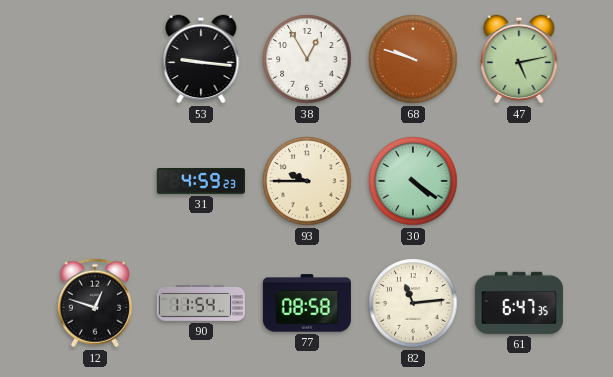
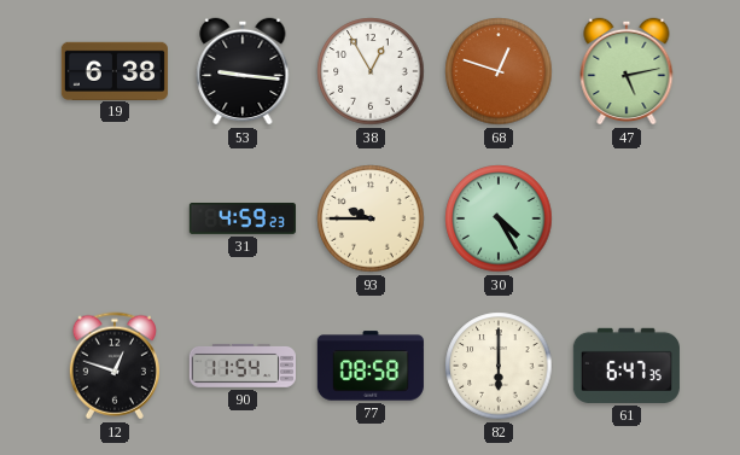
19: none -> 6:38
68: 9:48 -> 12:48
30: 4:21 -> 4:25
82: 11:14 -> 6:00
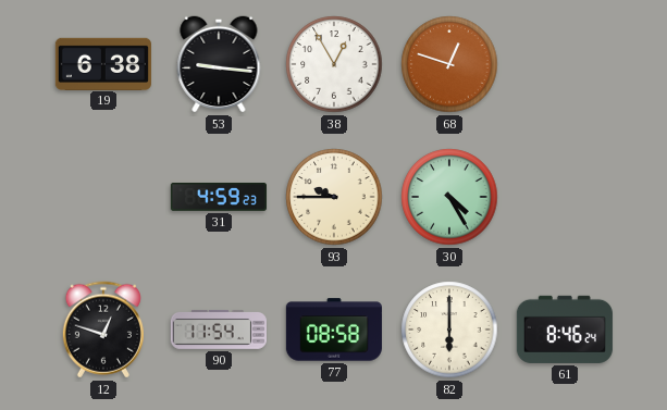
47: 5:13 -> none
61: 6:47 -> 8:46
